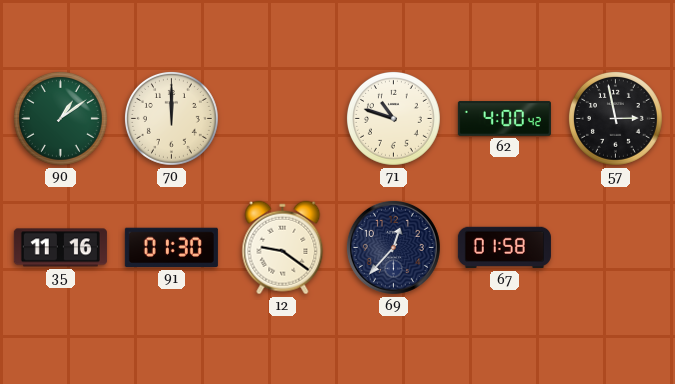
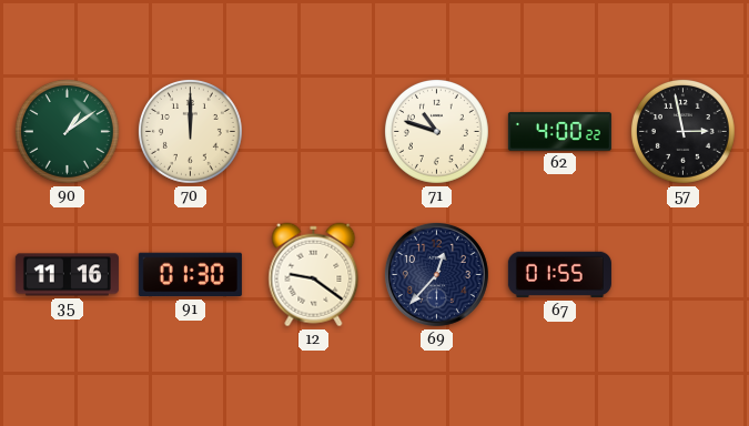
62: 4:00:42 -> 4:00:22
67: 01:58 -> 01:55
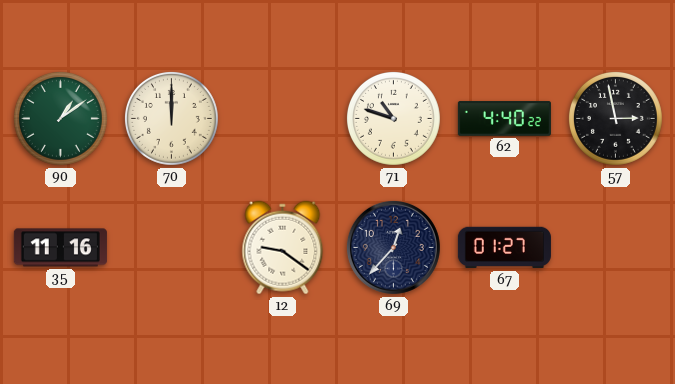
62: 4:00 -> 4:40
91: 01:30 -> none
67: 01:55 -> 01:27
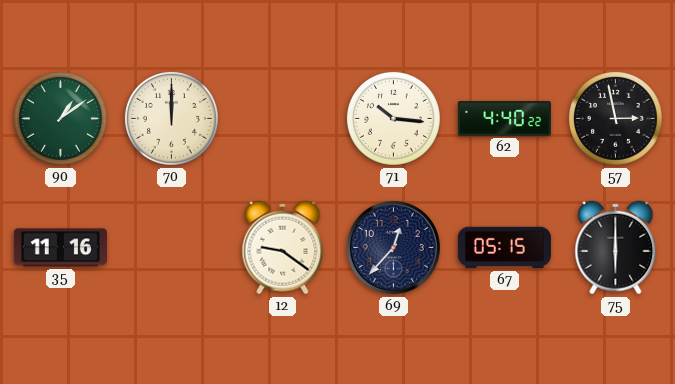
71: 10:48 -> 10:16
67: 01:27 -> 05:15
75: none -> 6:00
